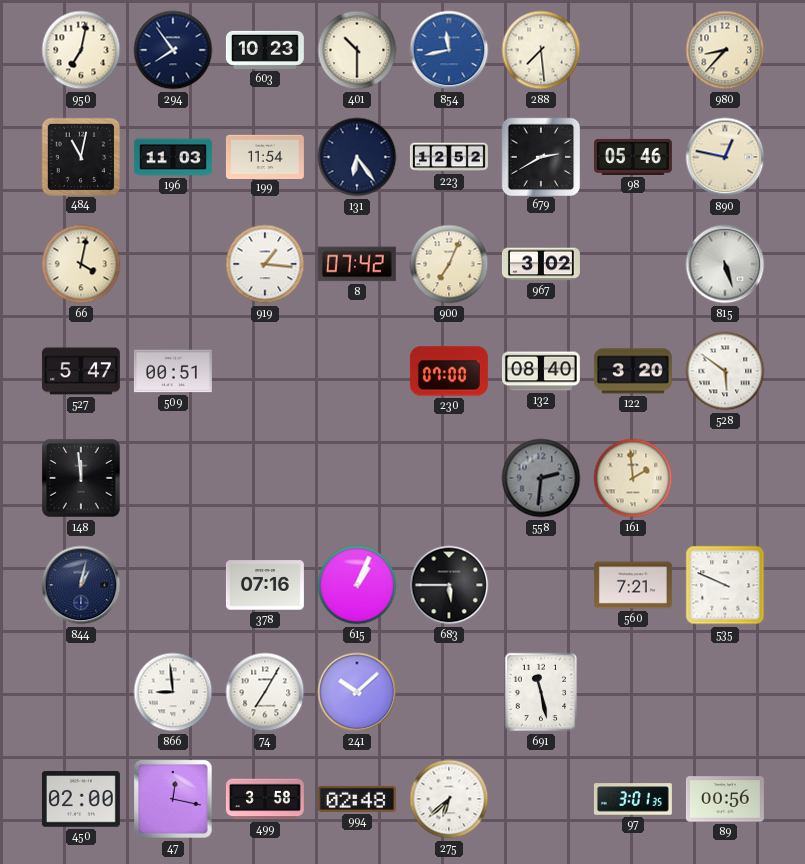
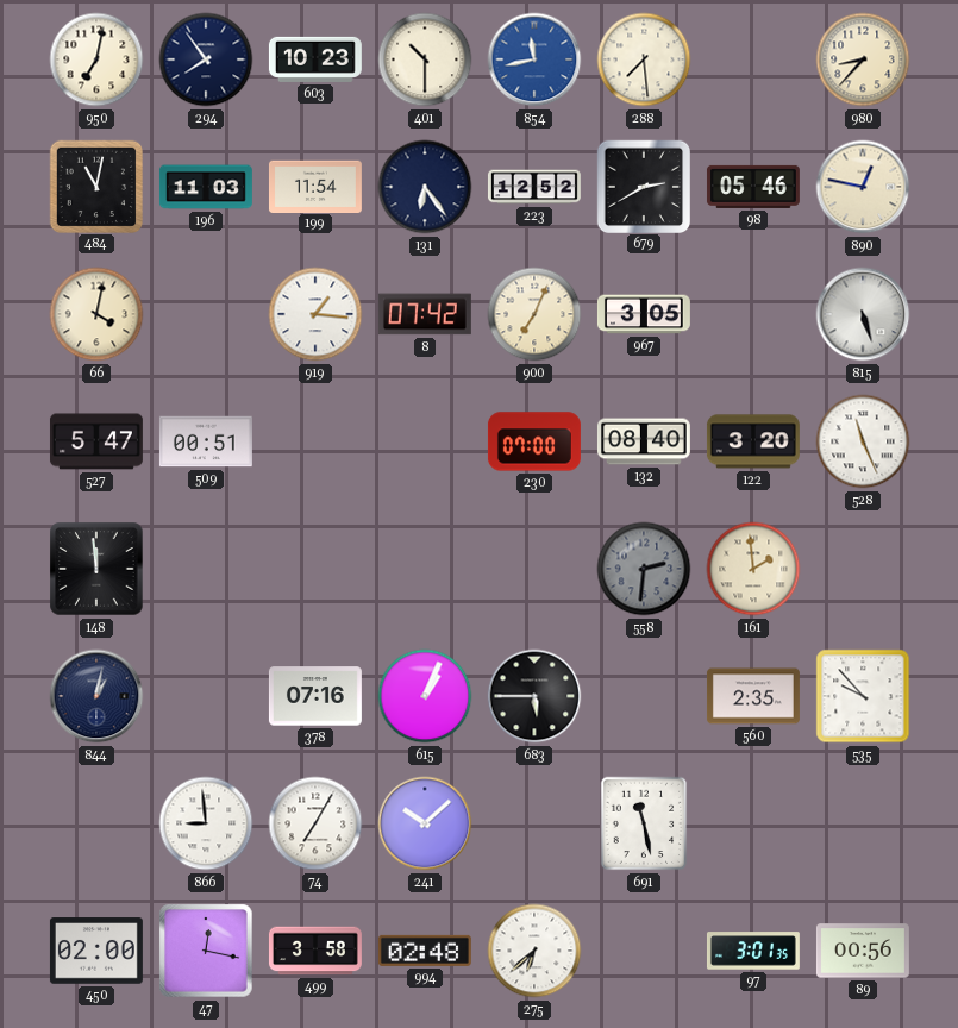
967: 3:02 -> 3:05
528: 5:51 -> 11:26
560: 7:21 -> 2:35
535: 9:49 -> 9:53
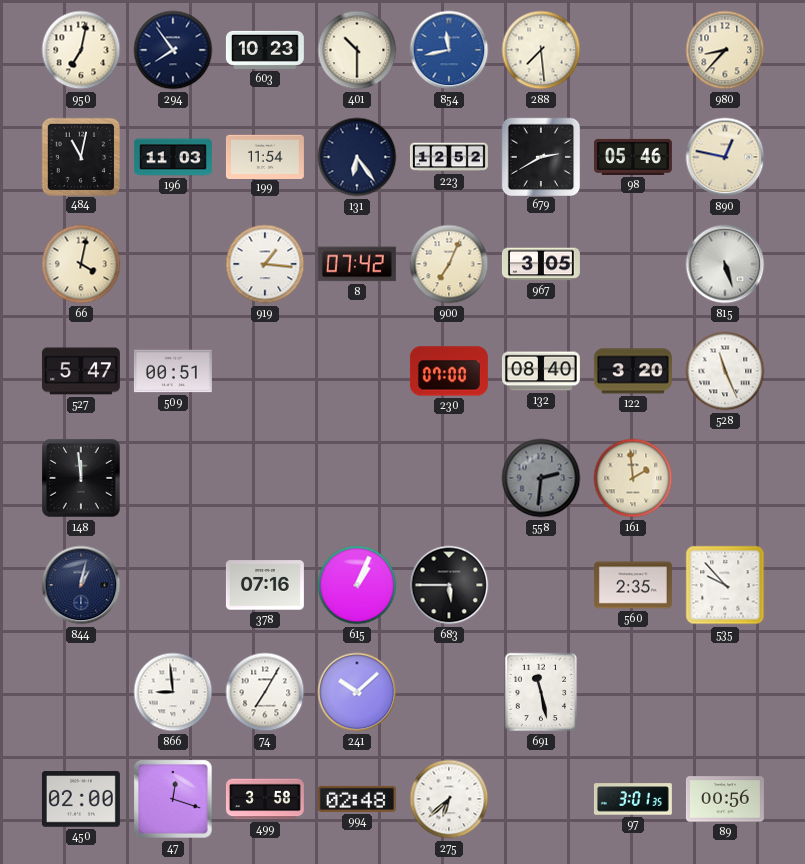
47: 12:17 -> 12:18
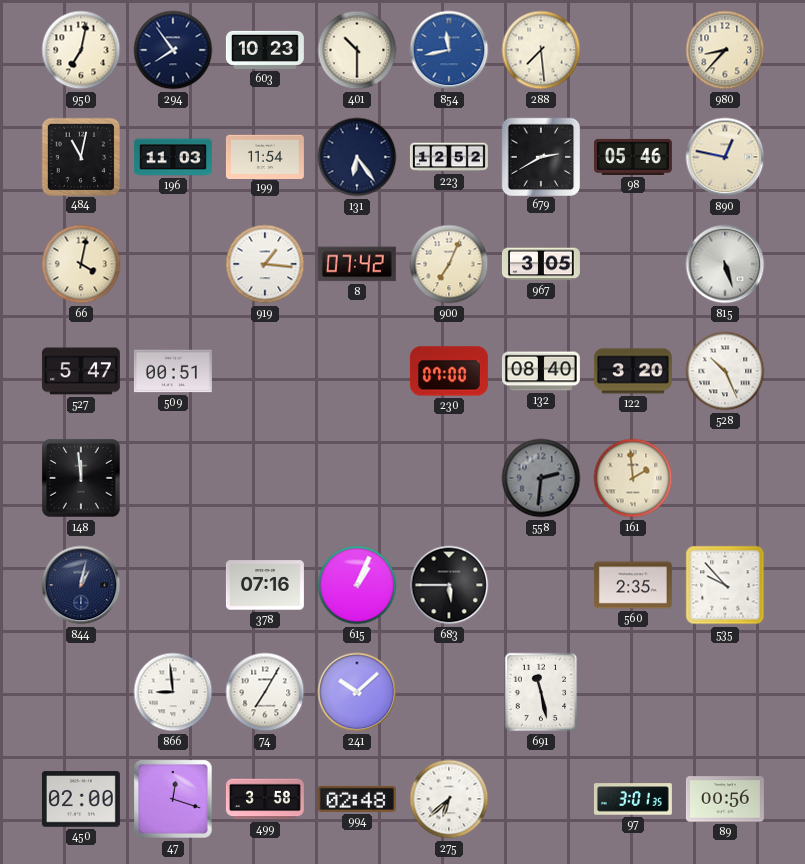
528: 11:26 -> 10:26
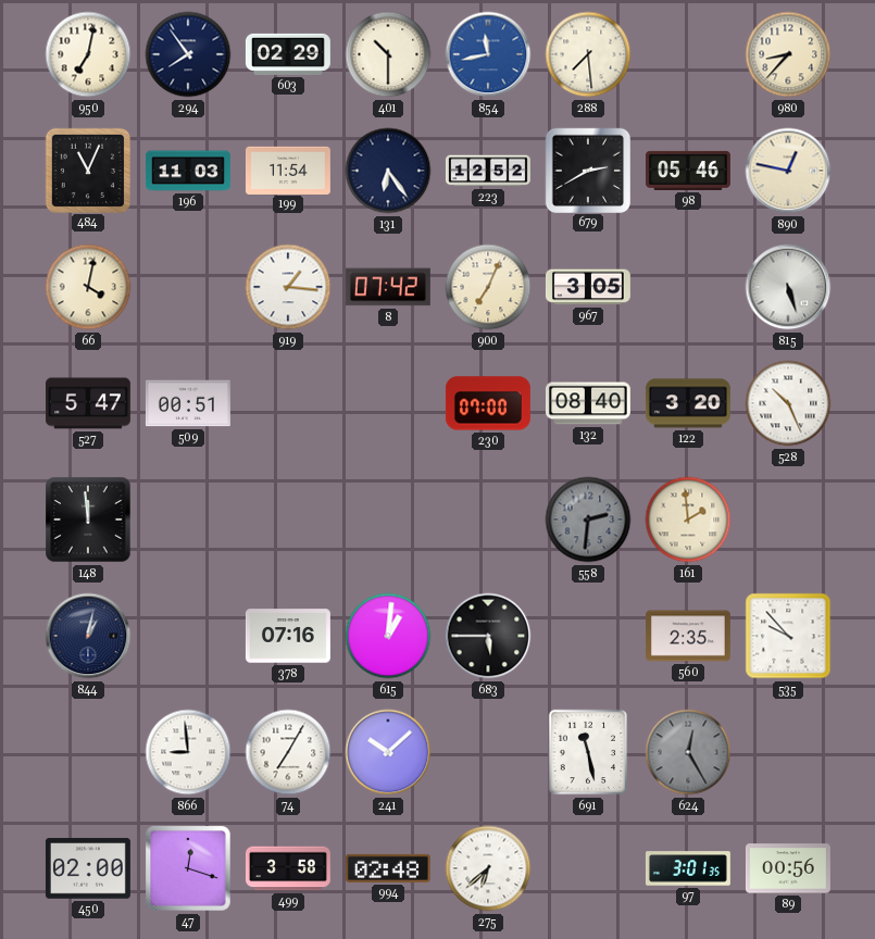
603: 10:23 -> 02:29
484: 11:02 -> 11:04
615: 1:04 -> 1:01
624: none -> 12:25
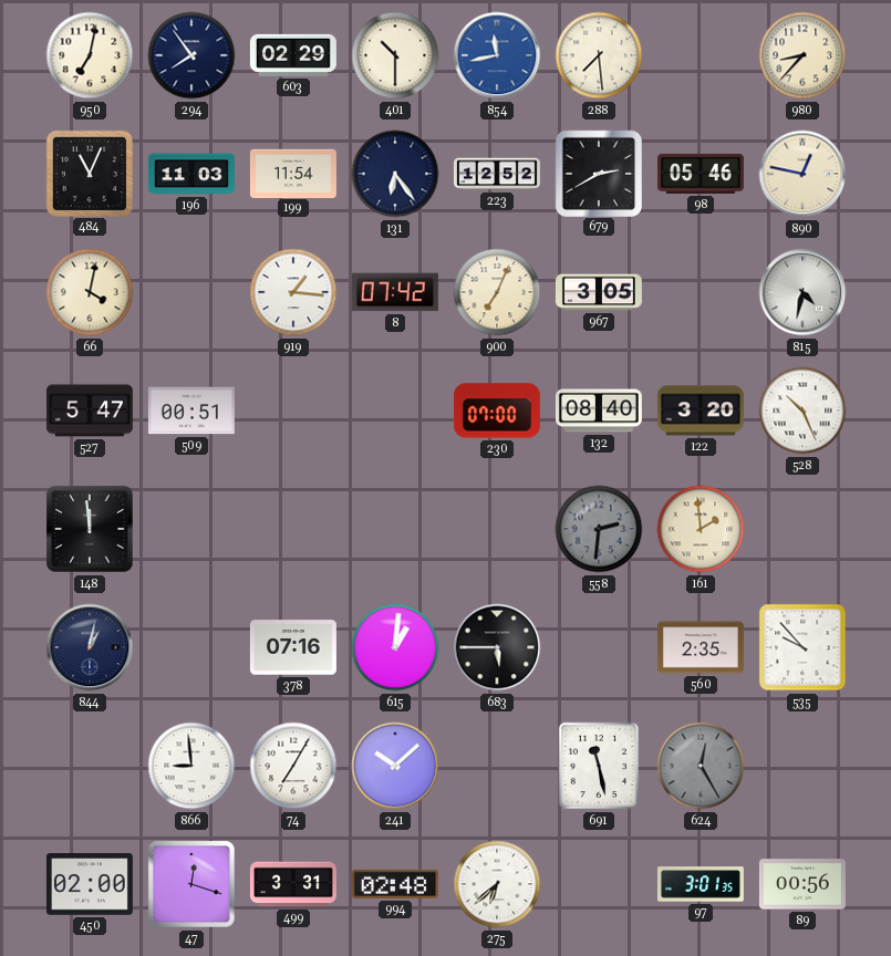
815: 5:27 -> 4:32
499: 3:58 -> 3:31
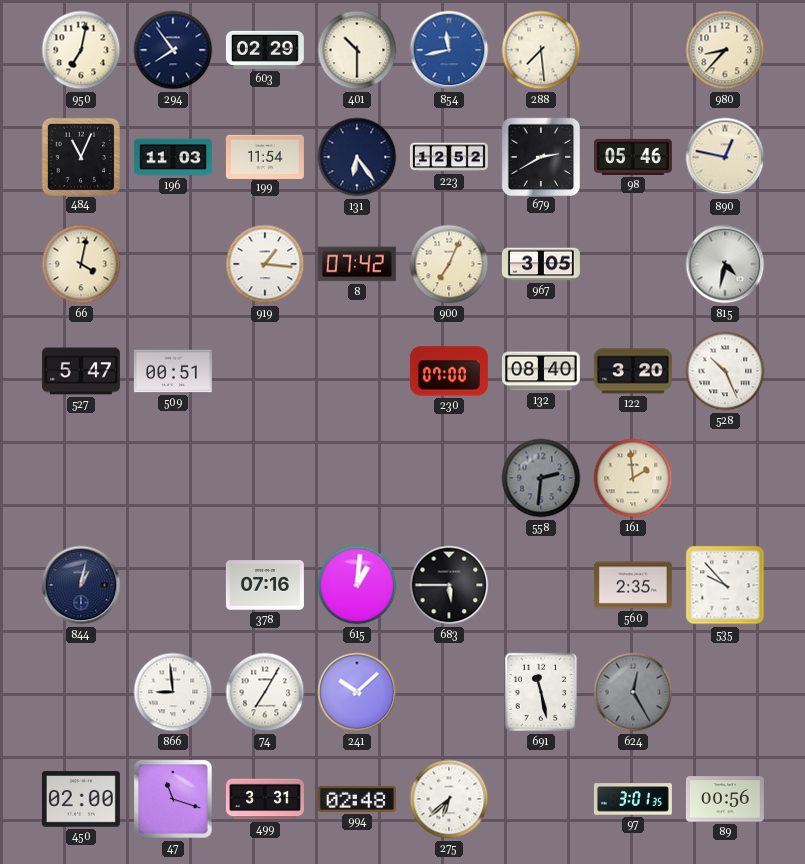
148: 11:59 -> none
47: 12:18 -> 11:18
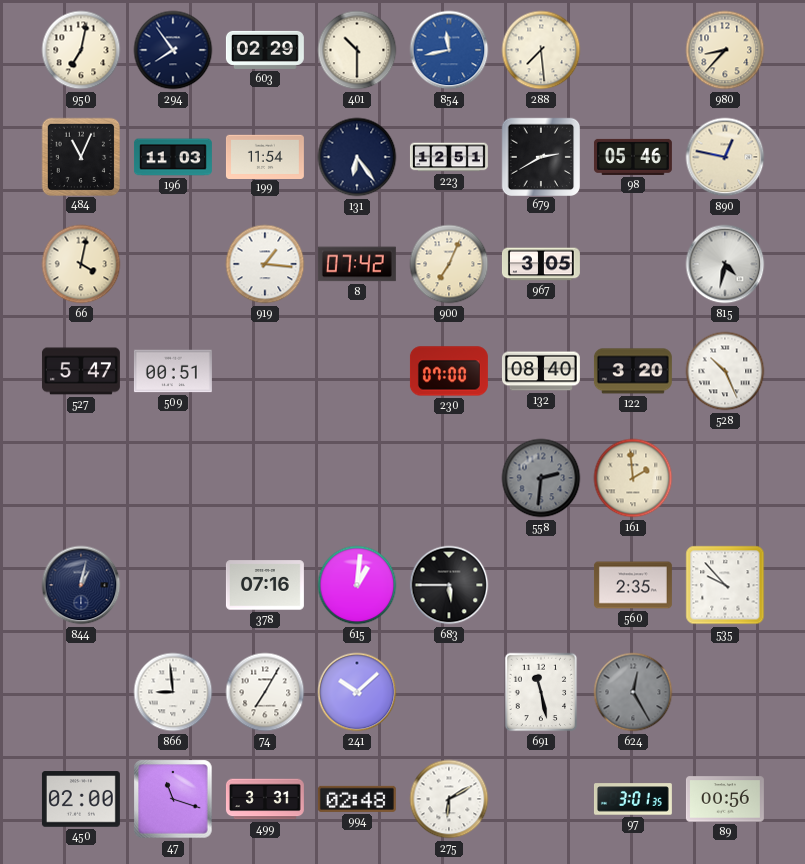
223: 12:52 -> 12:51
275: 6:38 -> 6:10
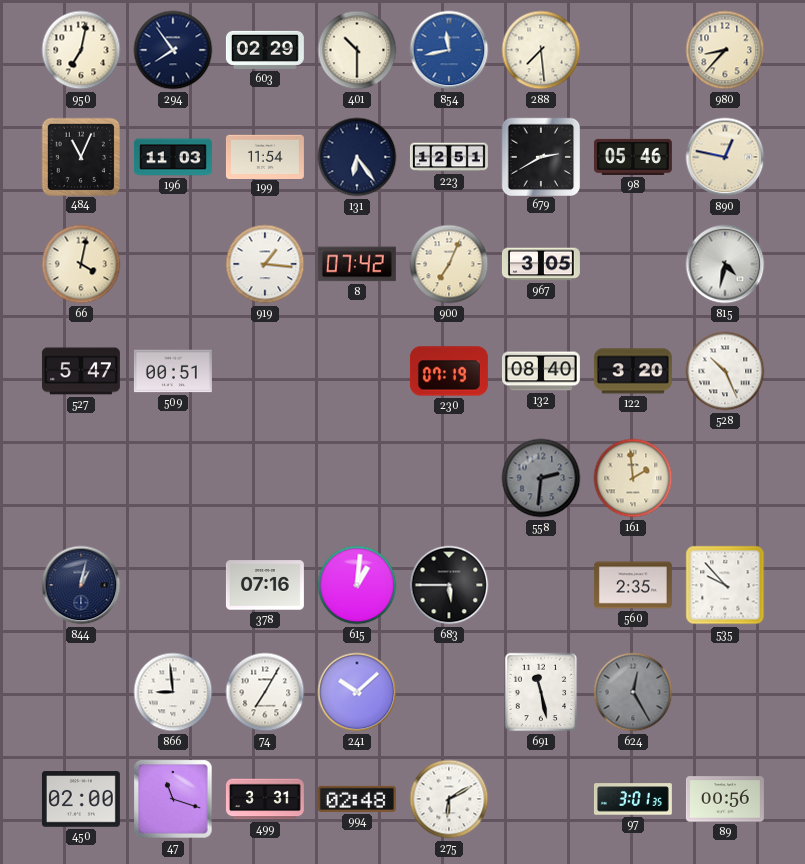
230: 07:00 -> 07:19
